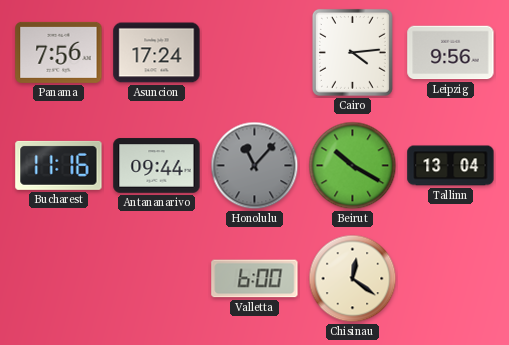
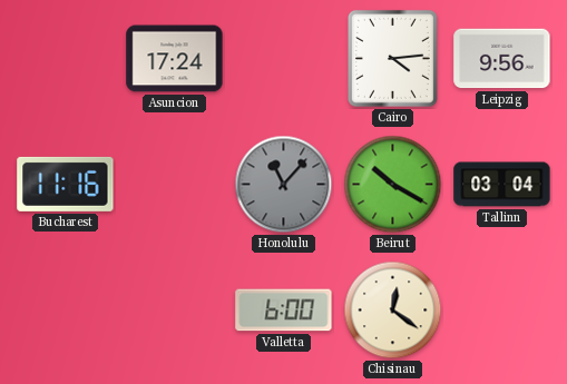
Panama: 7:56 -> none
Antananarivo: 09:44 -> none
Tallinn: 13:04 -> 03:04
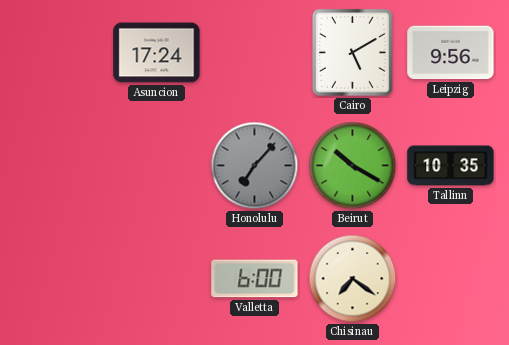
Cairo: 4:14 -> 5:10
Bucharest: 11:16 -> none
Honolulu: 11:07 -> 7:07
Tallinn: 03:04 -> 10:35
Chisinau: 12:21 -> 7:21
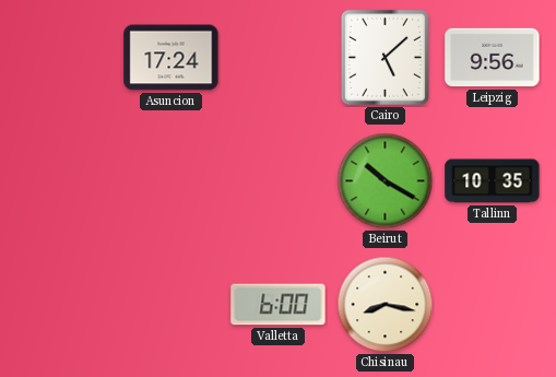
Cairo: 5:10 -> 5:08
Honolulu: 7:07 -> none
Chisinau: 7:21 -> 8:17
